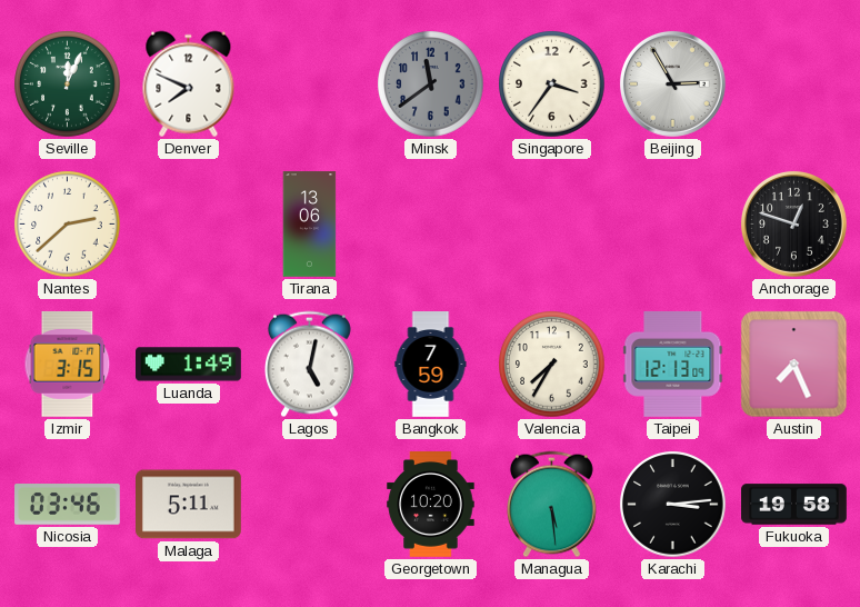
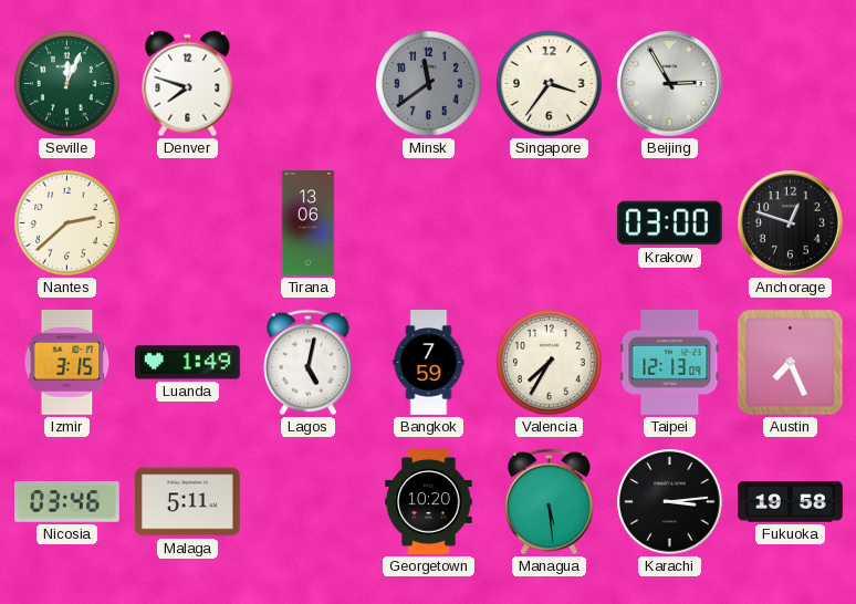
Denver: 7:49 -> 7:48
Krakow: none -> 03:00
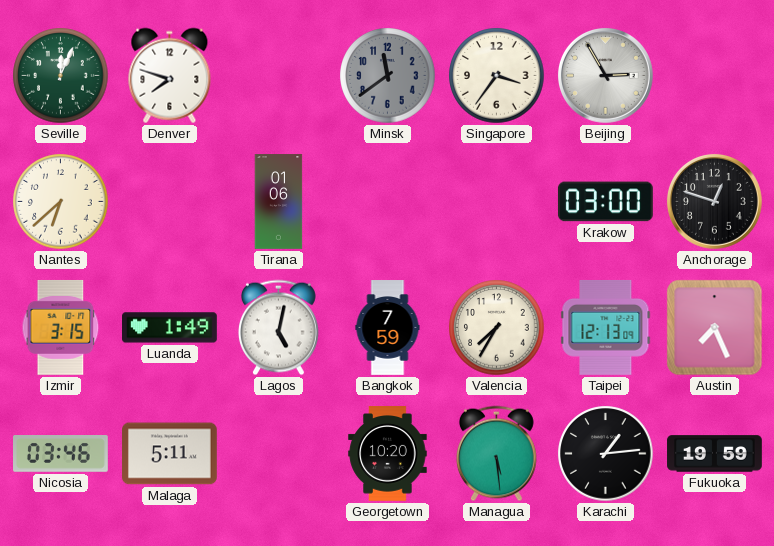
Nantes: 2:38 -> 6:38
Tirana: 13:06 -> 01:06
Karachi: 3:14 -> 1:14
Fukuoka: 19:58 -> 19:59
